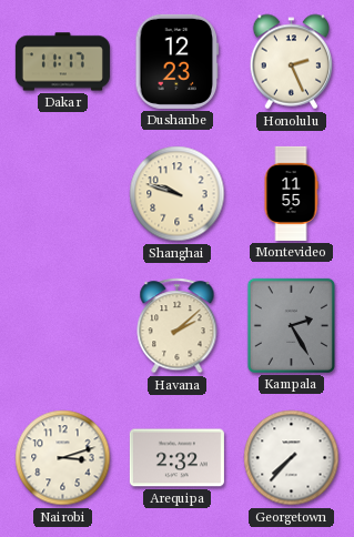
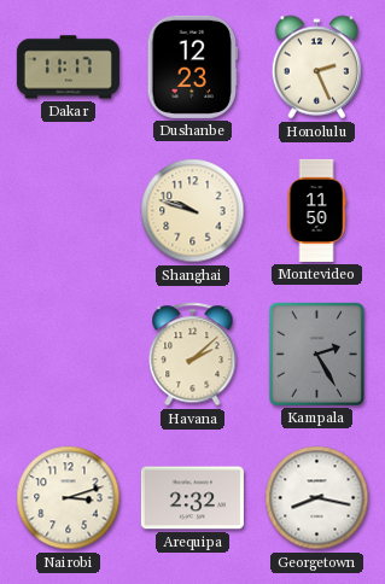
Montevideo: 11:55 -> 11:50
Georgetown: 7:37 -> 8:17
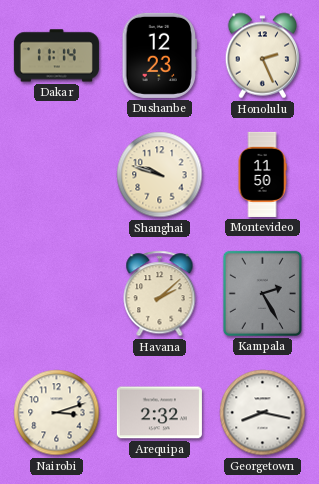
Dakar: 11:17 -> 11:14
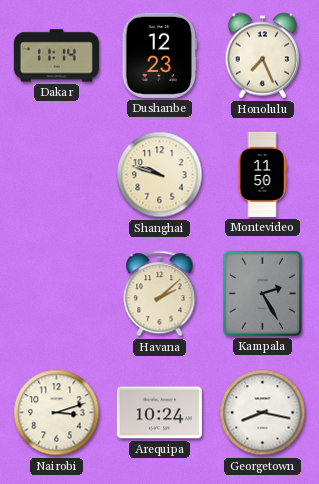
Honolulu: 2:26 -> 7:26
Arequipa: 2:32 -> 10:24
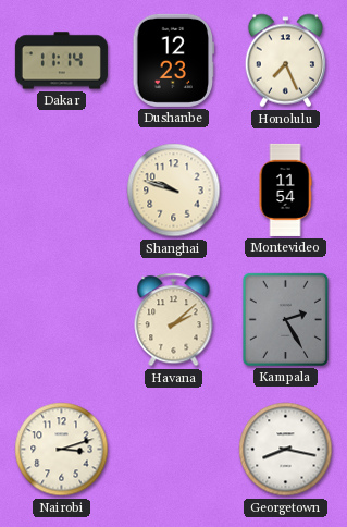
Montevideo: 11:50 -> 11:54
Arequipa: 10:24 -> none
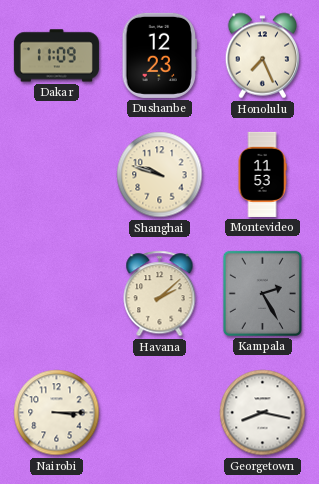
Dakar: 11:14 -> 11:09
Montevideo: 11:54 -> 11:53
Nairobi: 3:12 -> 3:15
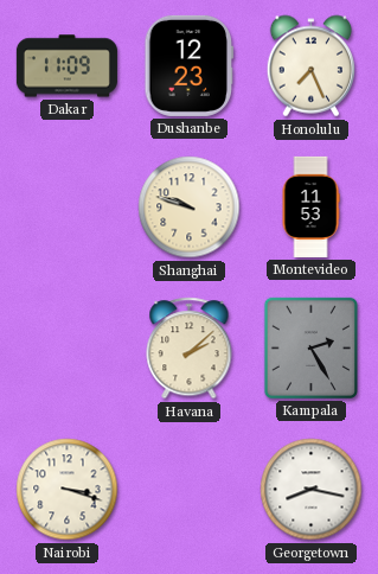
Nairobi: 3:15 -> 3:18
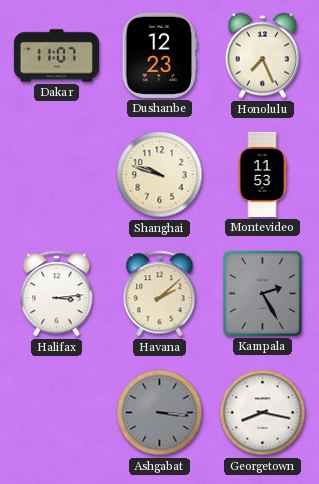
Dakar: 11:09 -> 11:07
Halifax: none -> 3:14
Nairobi: 3:18 -> none
Ashgabat: none -> 3:16
